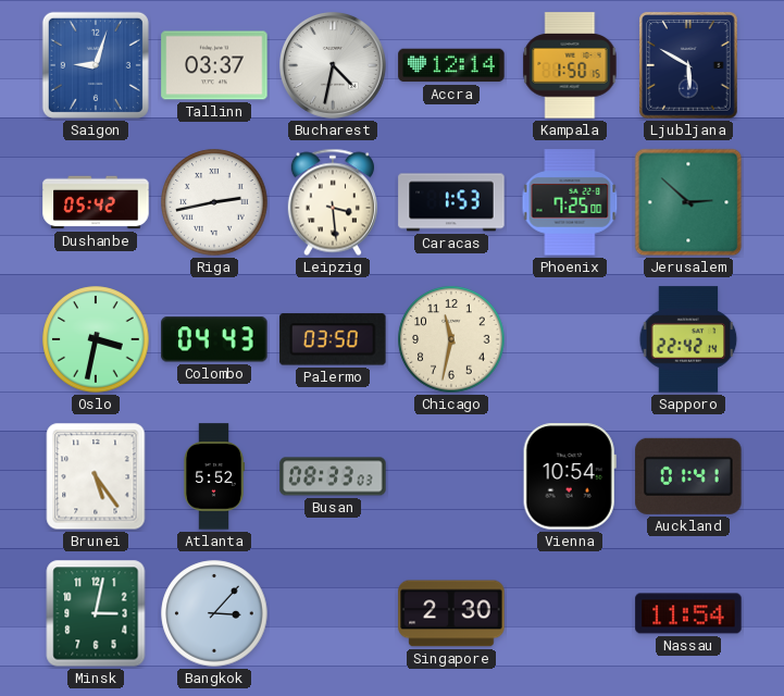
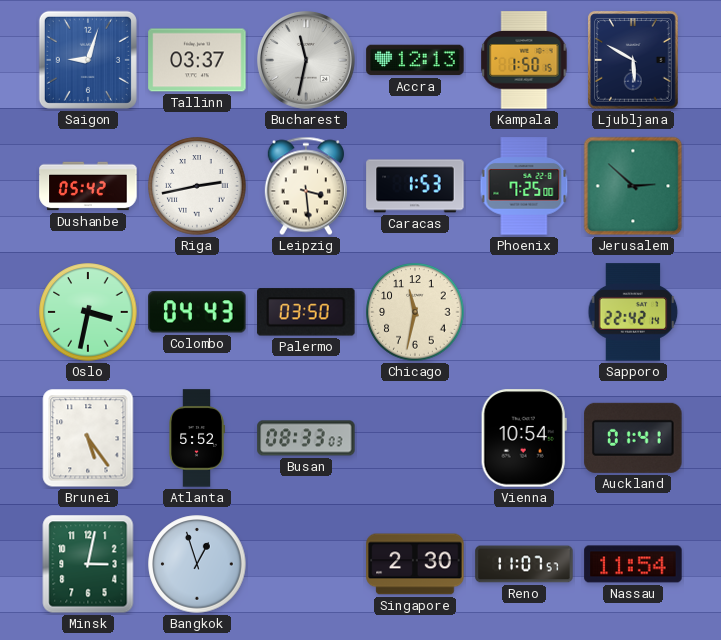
Bucharest: 4:32 -> 11:32
Accra: 12:14 -> 12:13
Bangkok: 3:07 -> 12:57
Reno: none -> 11:07
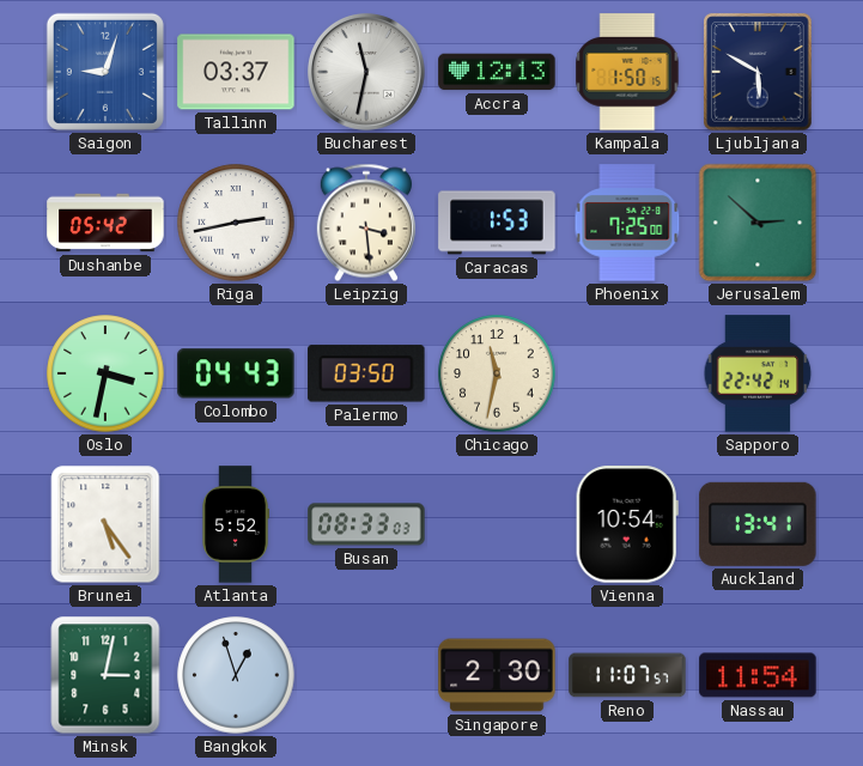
Auckland: 01:41 -> 13:41
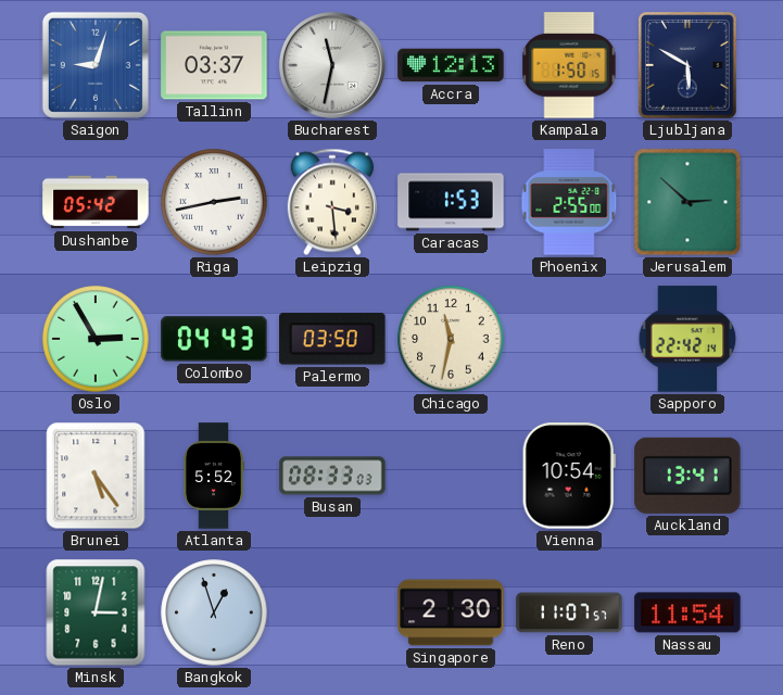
Phoenix: 7:25 -> 2:55
Oslo: 3:32 -> 2:55
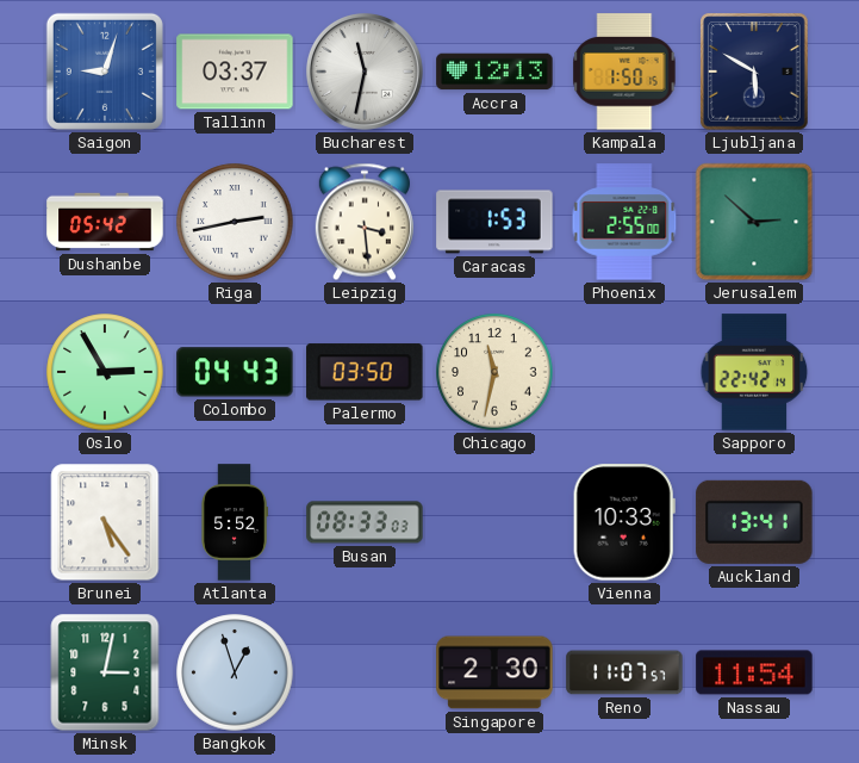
Vienna: 10:54 -> 10:33
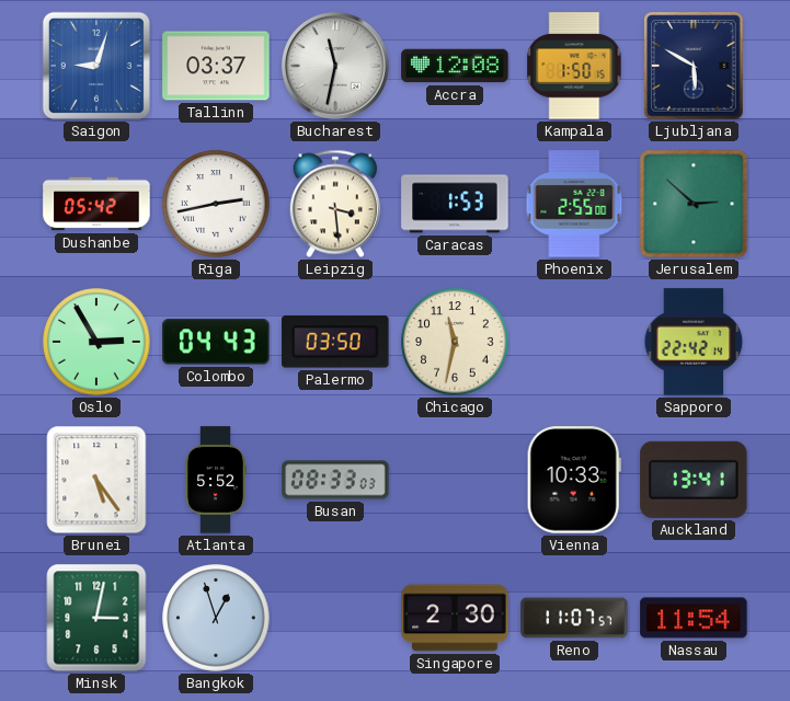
Accra: 12:13 -> 12:08
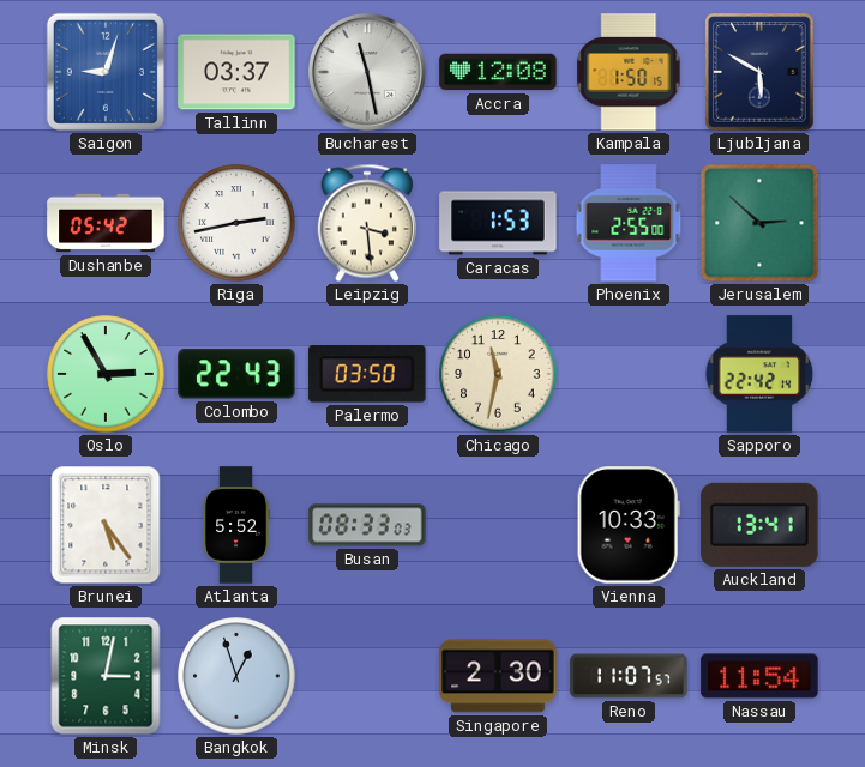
Bucharest: 11:32 -> 11:28
Colombo: 04:43 -> 22:43
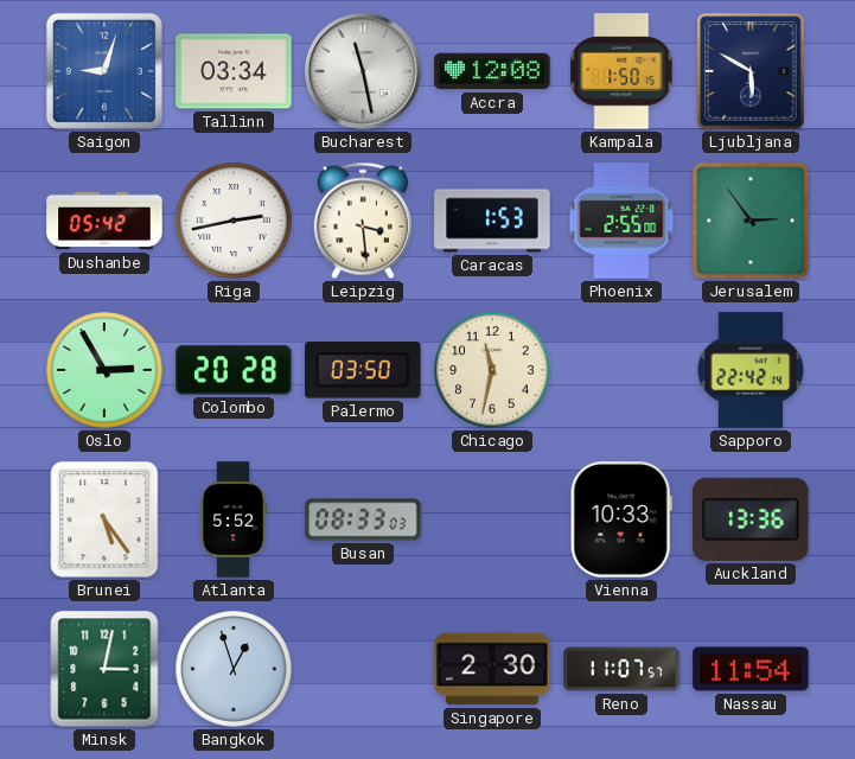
Tallinn: 03:37 -> 03:34
Jerusalem: 2:52 -> 2:54
Colombo: 22:43 -> 20:28
Auckland: 13:41 -> 13:36
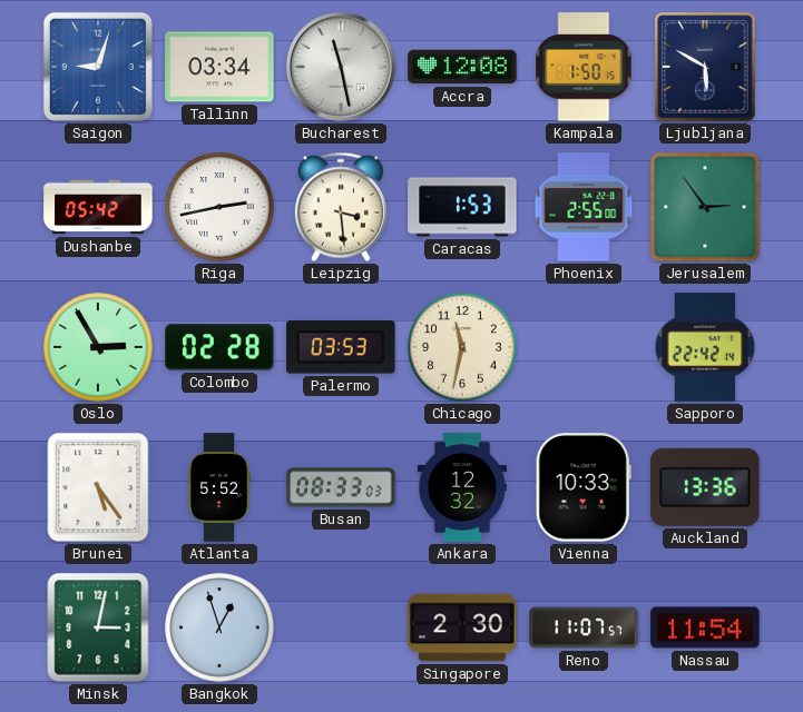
Colombo: 20:28 -> 02:28
Palermo: 03:50 -> 03:53
Ankara: none -> 12:32
